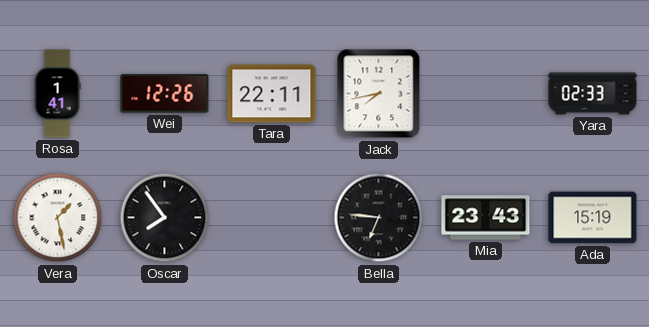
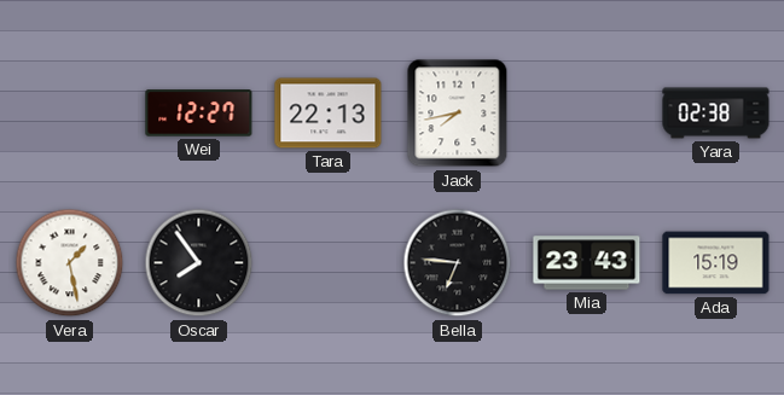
Rosa: 1:41 -> none
Wei: 12:26 -> 12:27
Tara: 22:11 -> 22:13
Yara: 02:33 -> 02:38
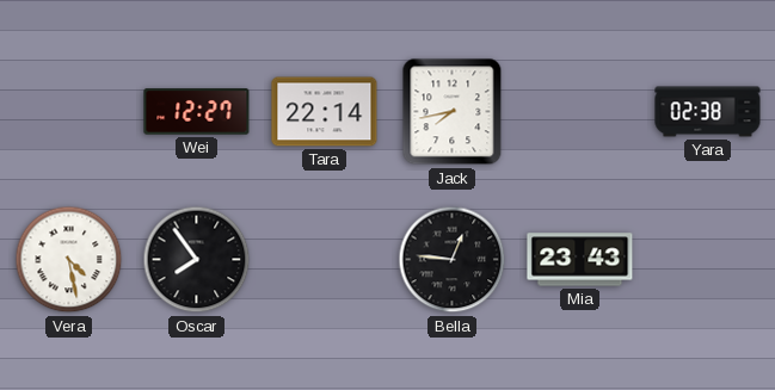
Tara: 22:13 -> 22:14
Vera: 1:28 -> 4:28
Bella: 6:46 -> 12:46
Ada: 15:19 -> none
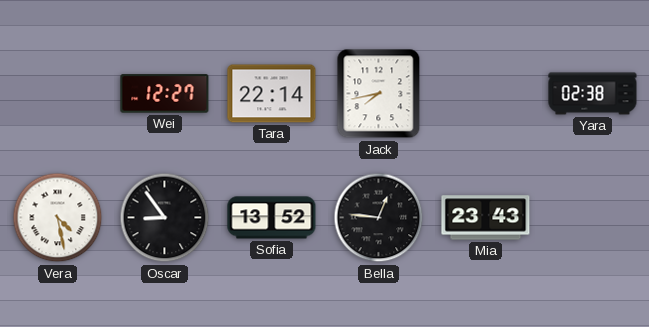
Oscar: 7:54 -> 8:54
Sofia: none -> 13:52
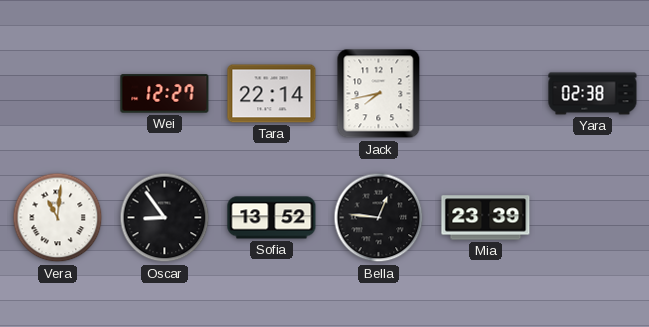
Vera: 4:28 -> 11:01
Mia: 23:43 -> 23:39
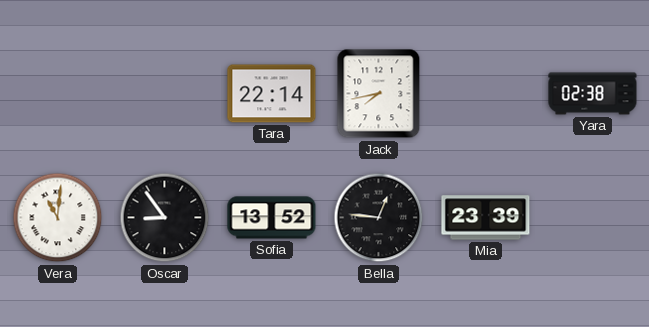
Wei: 12:27 -> none
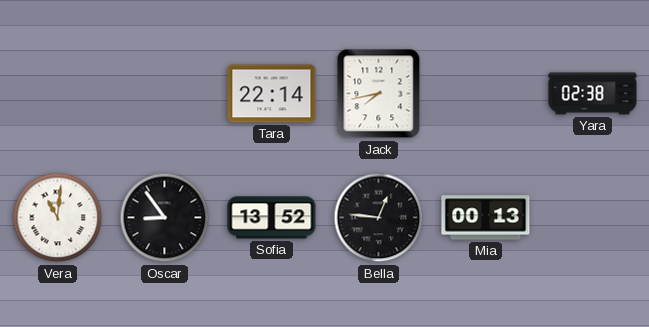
Mia: 23:39 -> 00:13
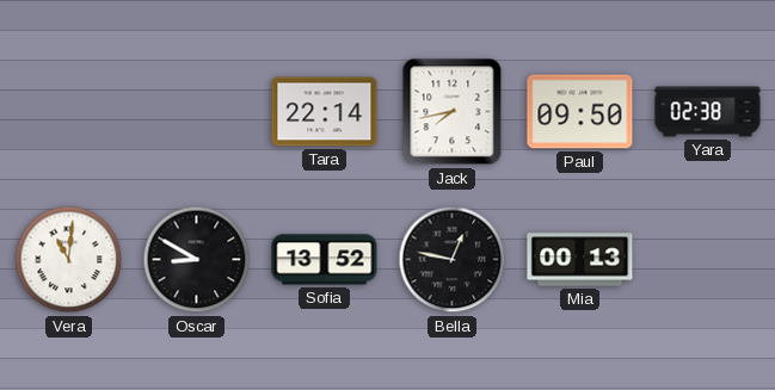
Paul: none -> 09:50
Oscar: 8:54 -> 8:50
Bella: 12:46 -> 12:47
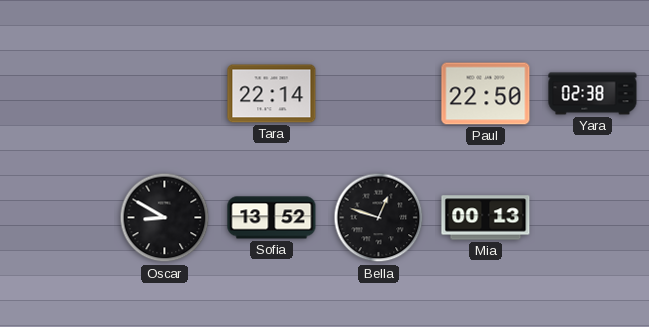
Jack: 7:43 -> none
Paul: 09:50 -> 22:50
Vera: 11:01 -> none
Bella: 12:47 -> 12:48
